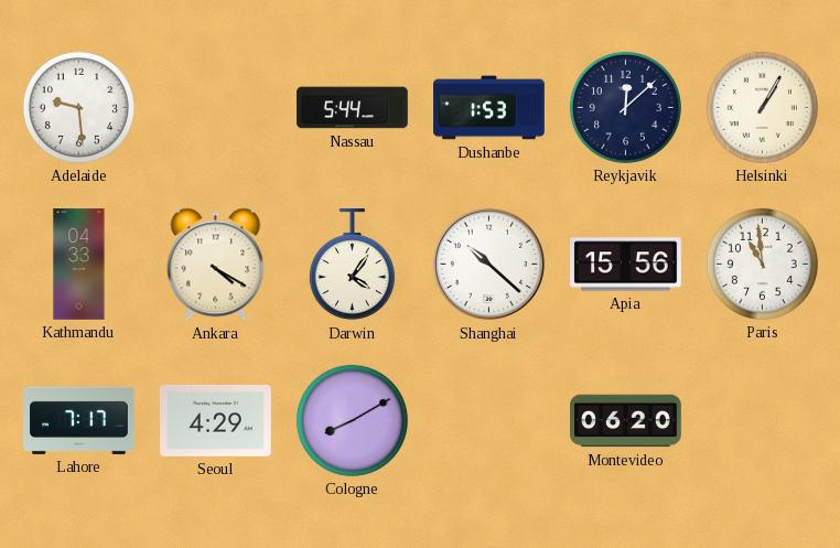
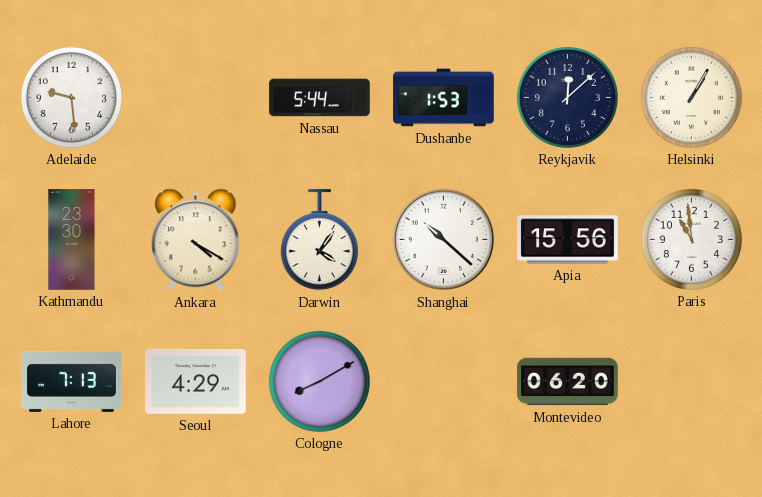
Kathmandu: 04:33 -> 23:30
Lahore: 7:17 -> 7:13
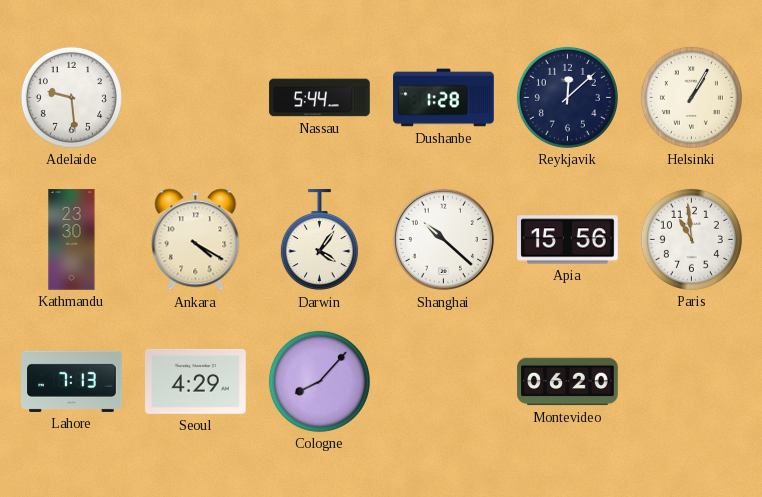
Dushanbe: 1:53 -> 1:28
Cologne: 8:10 -> 8:07
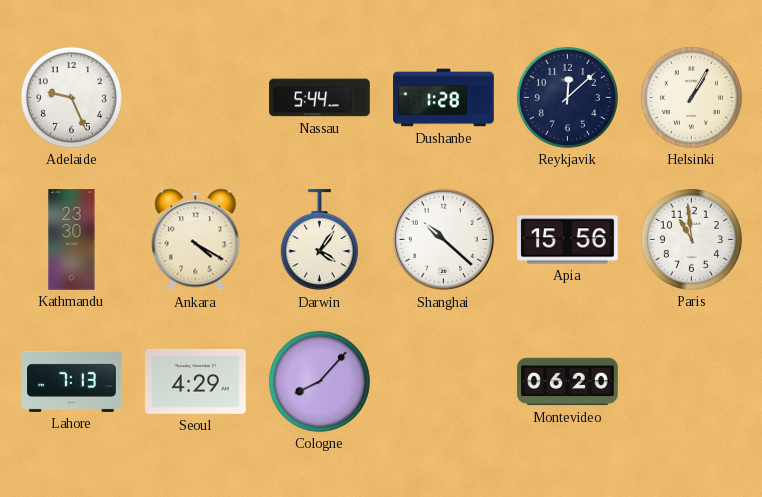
Adelaide: 9:29 -> 9:26
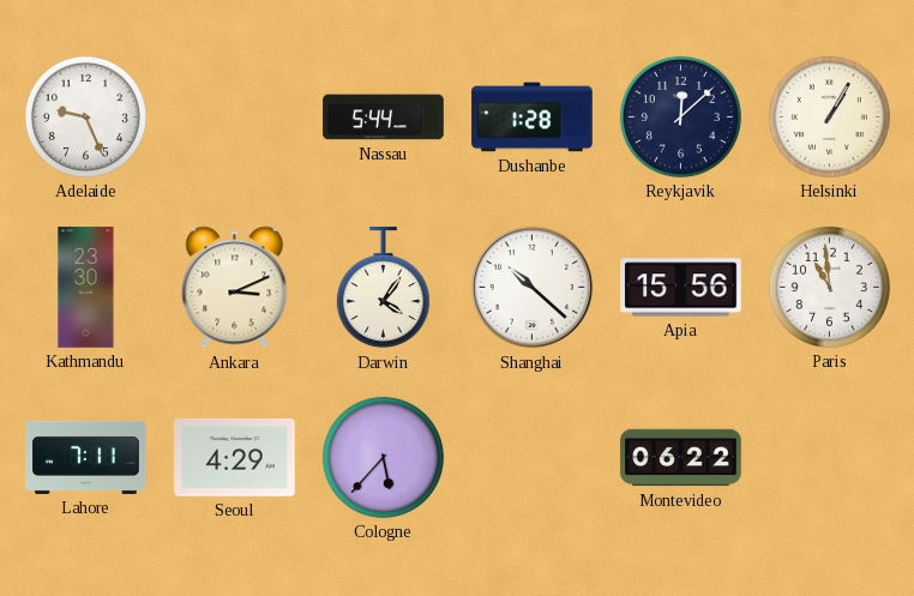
Ankara: 4:20 -> 3:11
Lahore: 7:13 -> 7:11
Cologne: 8:07 -> 5:37
Montevideo: 06:20 -> 06:22
